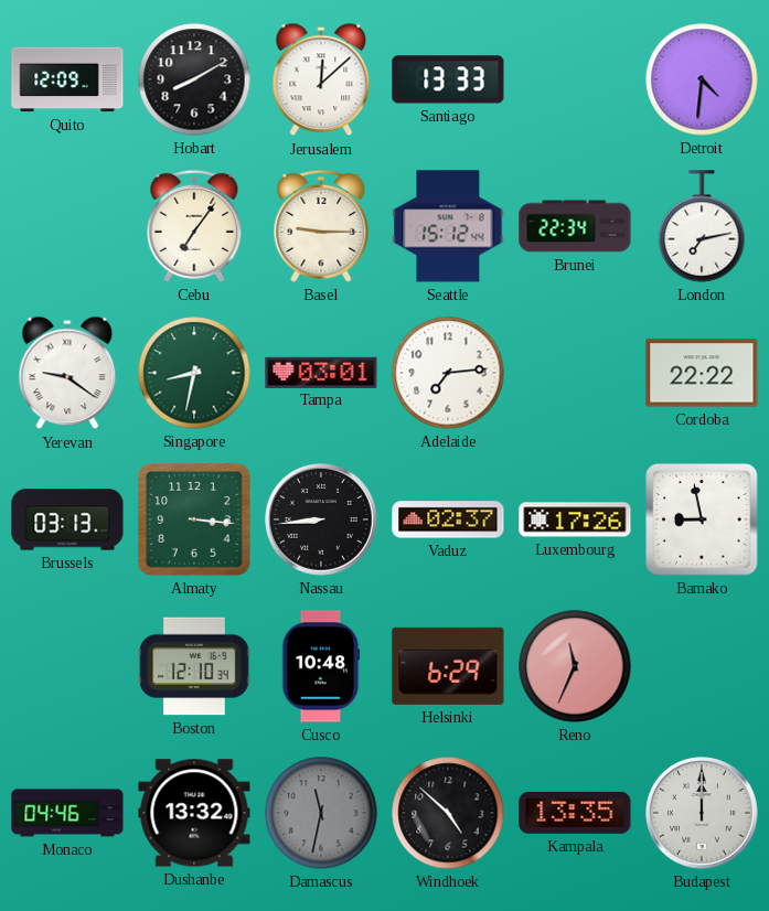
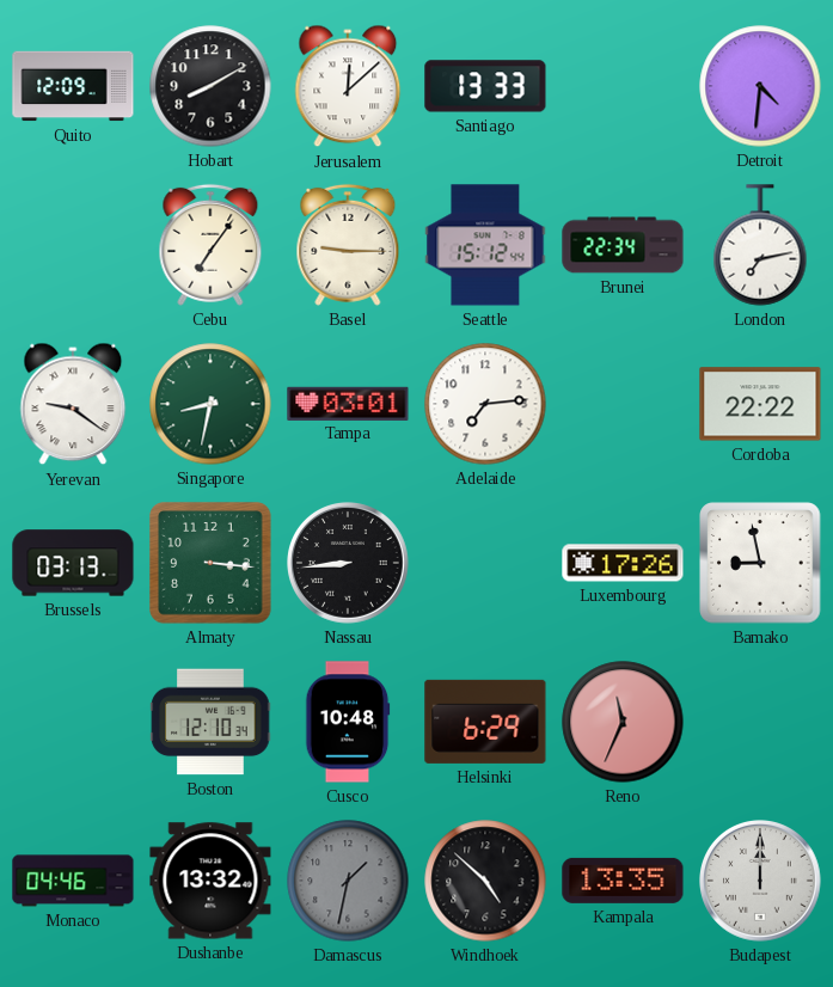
Vaduz: 02:37 -> none
Damascus: 11:32 -> 1:32
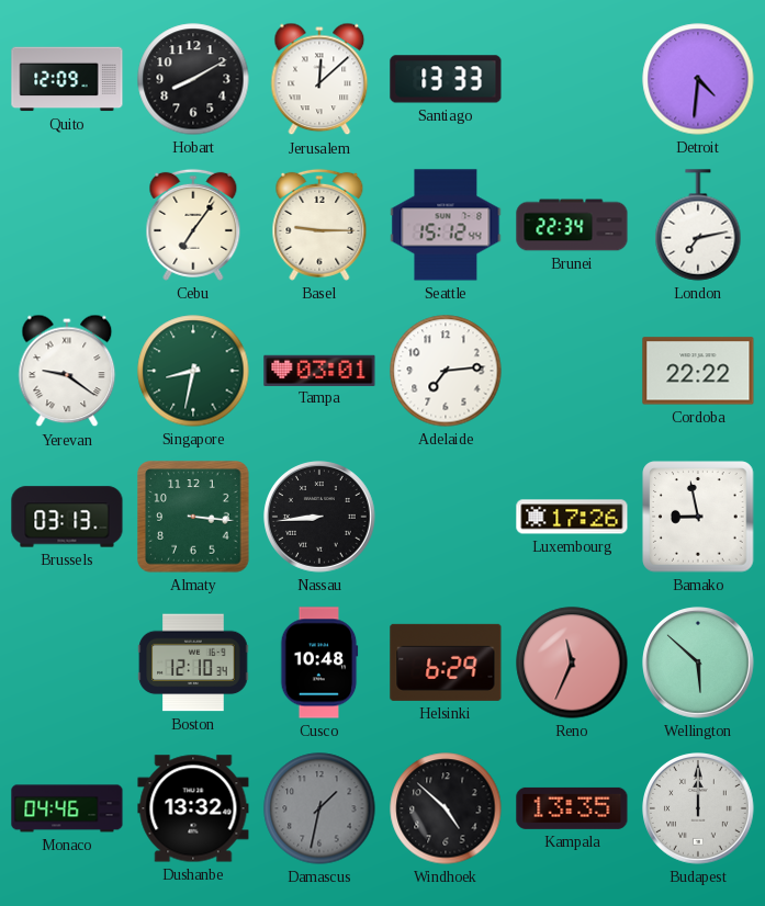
Wellington: none -> 5:52
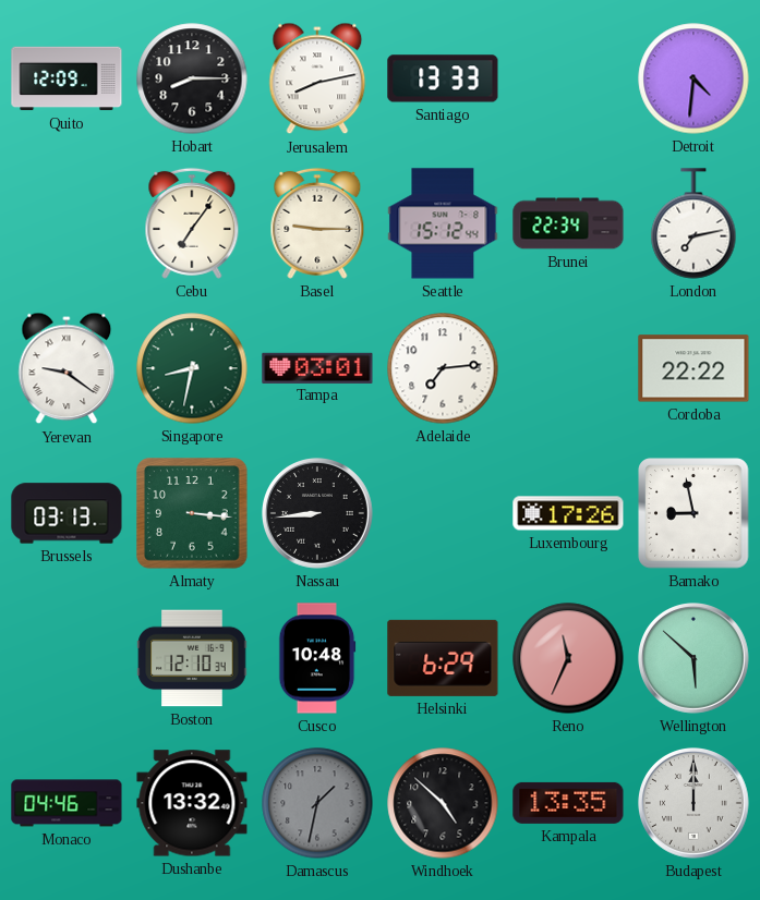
Hobart: 8:10 -> 8:15
Jerusalem: 12:08 -> 8:13
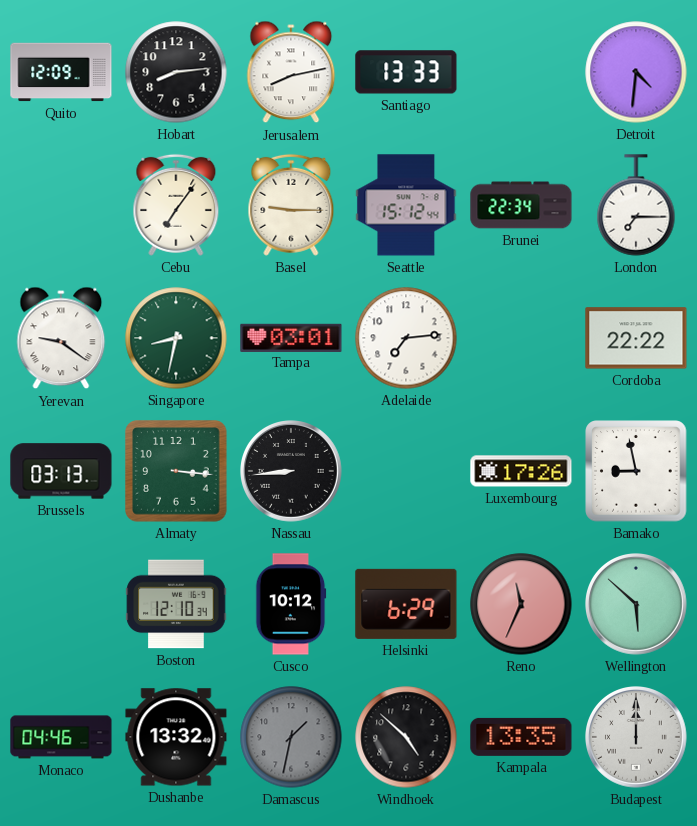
Hobart: 8:15 -> 8:14
London: 7:13 -> 7:15
Cusco: 10:48 -> 10:12
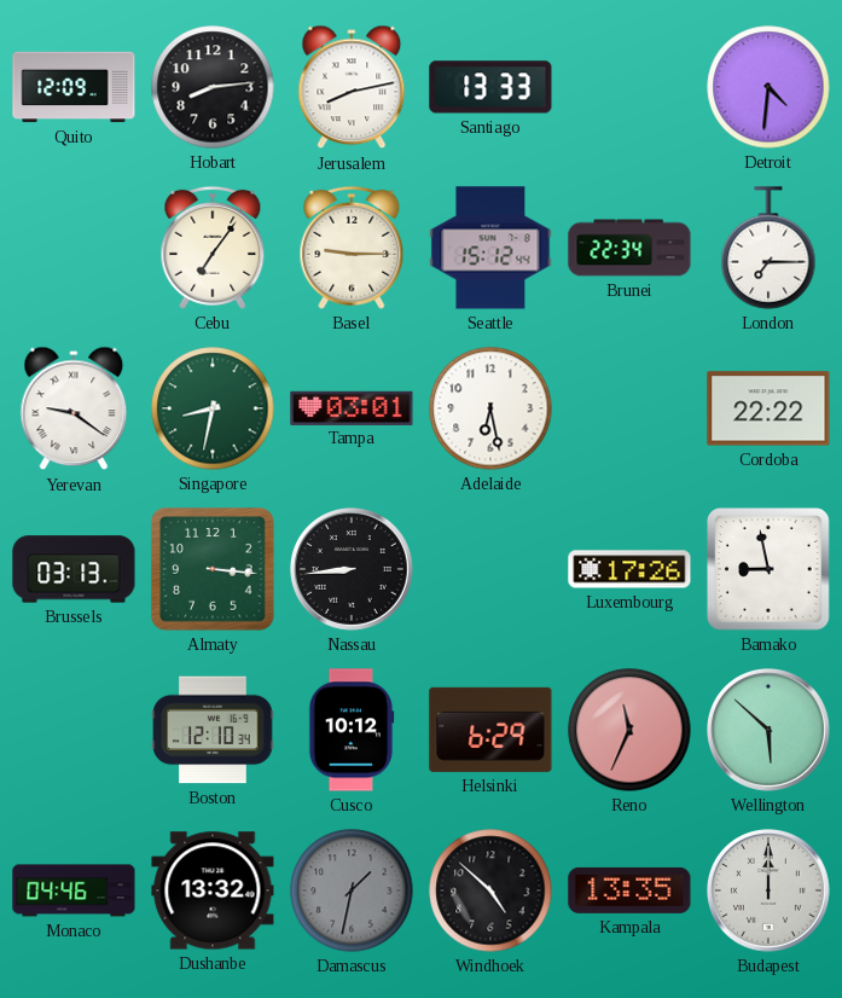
Adelaide: 7:14 -> 6:28
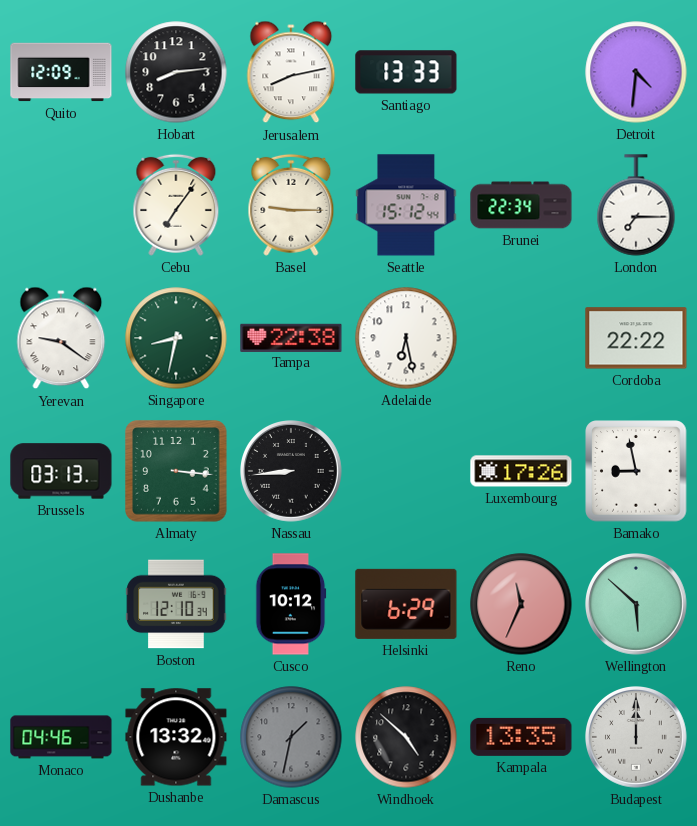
Tampa: 03:01 -> 22:38
